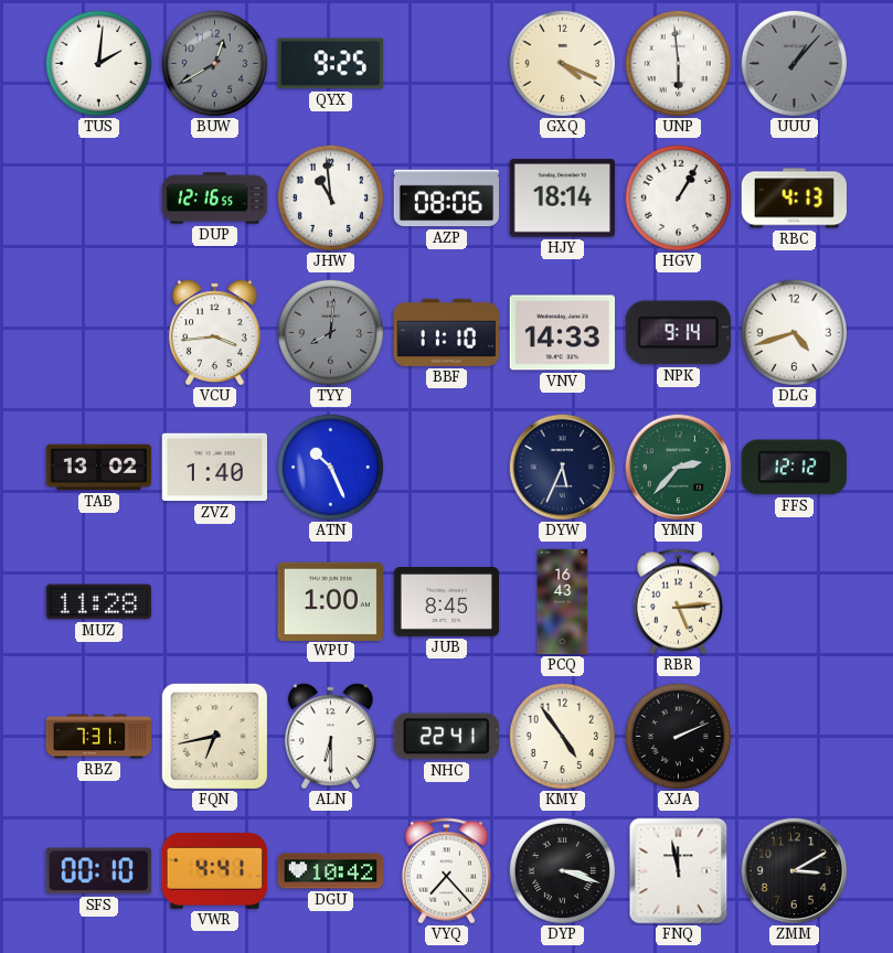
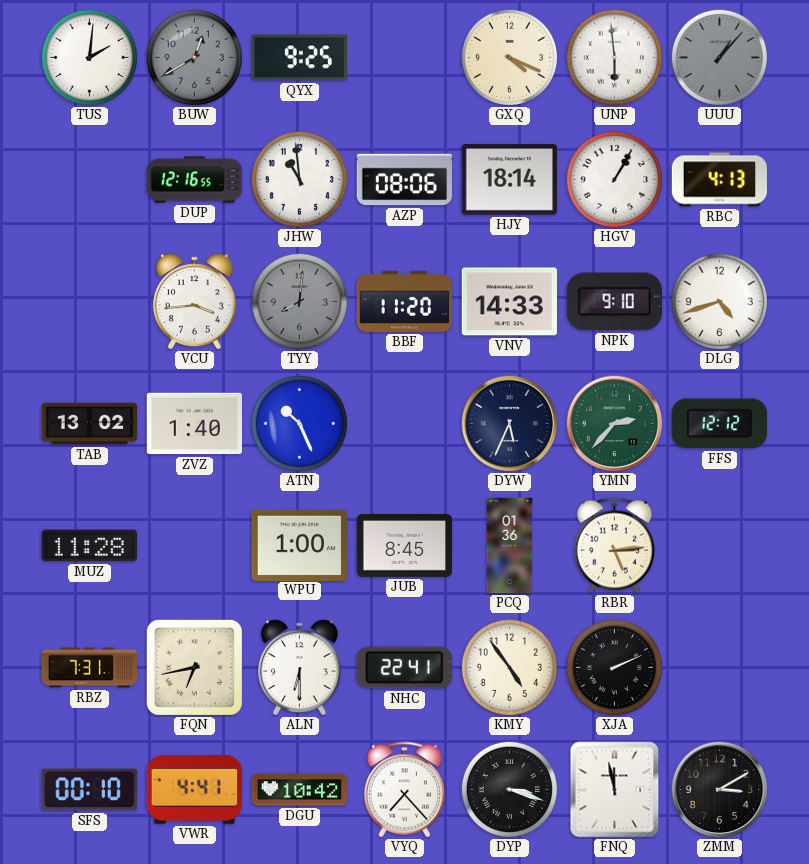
BBF: 11:10 -> 11:20
NPK: 9:14 -> 9:10
PCQ: 16:43 -> 01:36
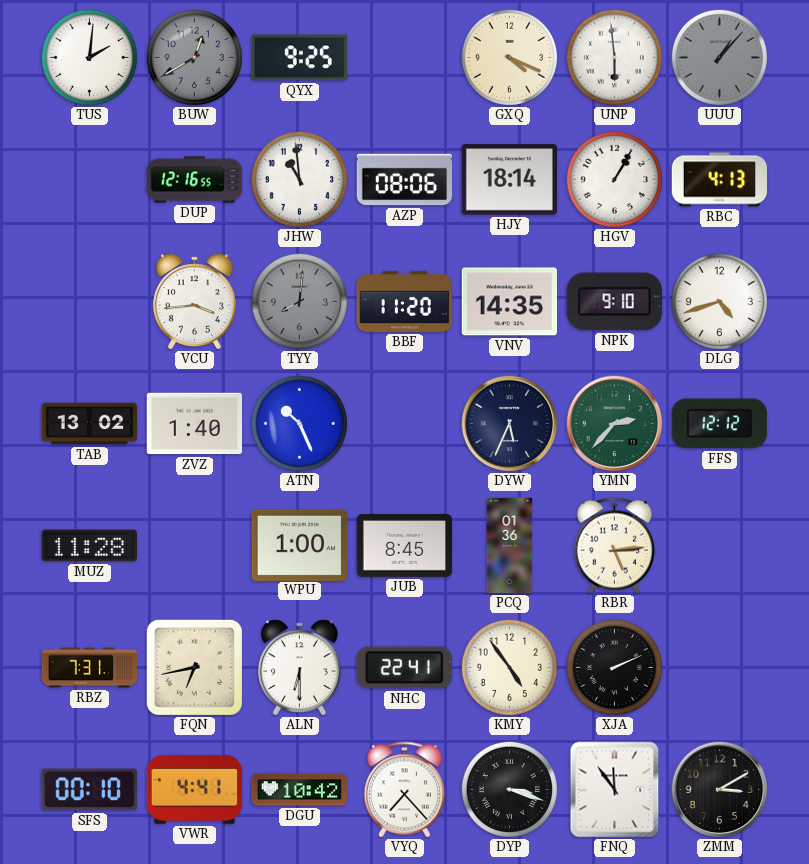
VNV: 14:33 -> 14:35
FNQ: 11:58 -> 11:54
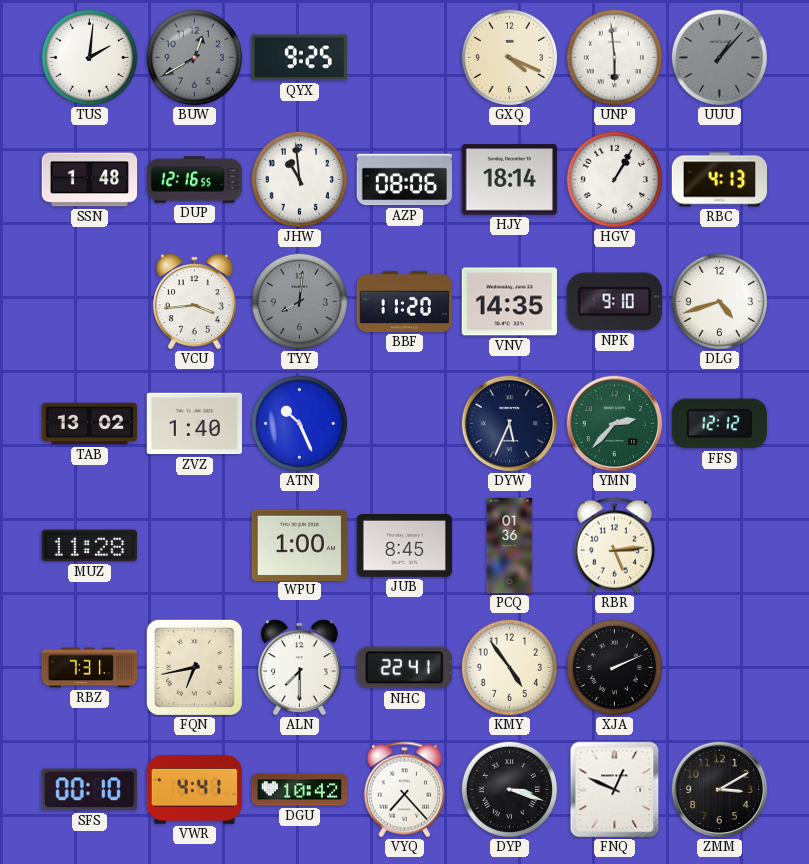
SSN: none -> 1:48
ALN: 6:30 -> 7:30
FNQ: 11:54 -> 12:49
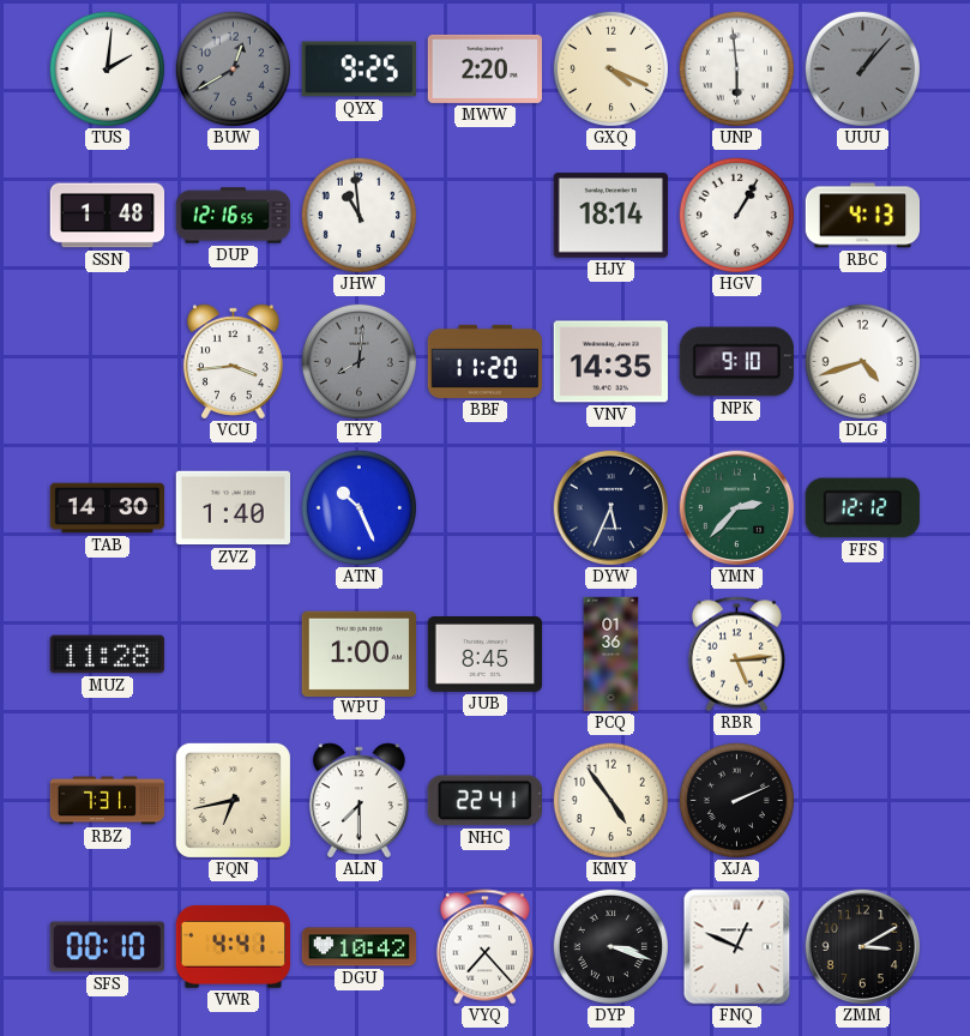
MWW: none -> 2:20
AZP: 08:06 -> none
TAB: 13:02 -> 14:30
